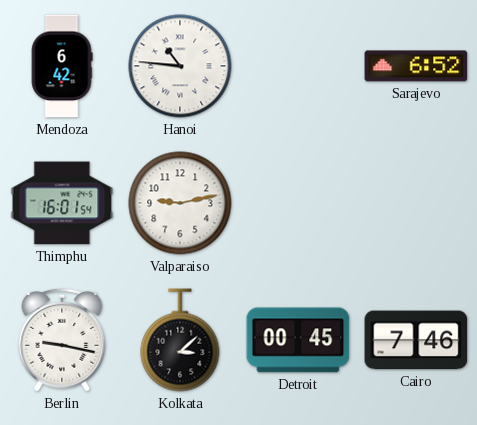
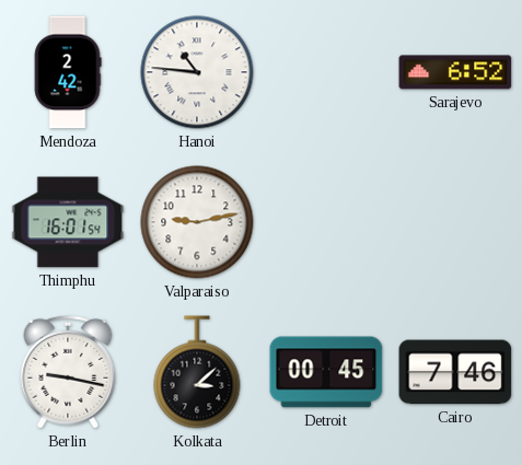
Mendoza: 6:42 -> 2:42
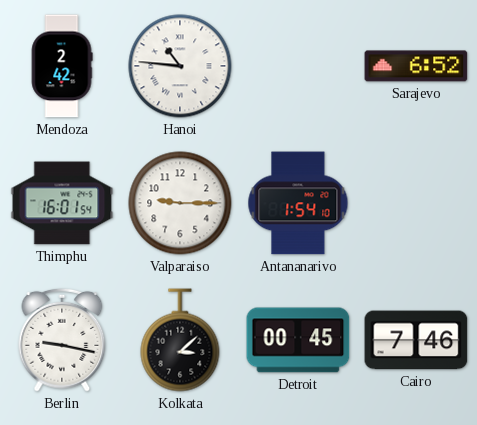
Valparaiso: 9:13 -> 9:15
Antananarivo: none -> 1:54
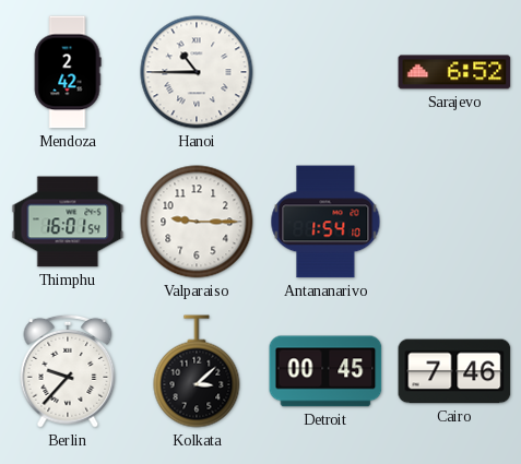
Hanoi: 10:46 -> 10:45
Berlin: 9:17 -> 9:37
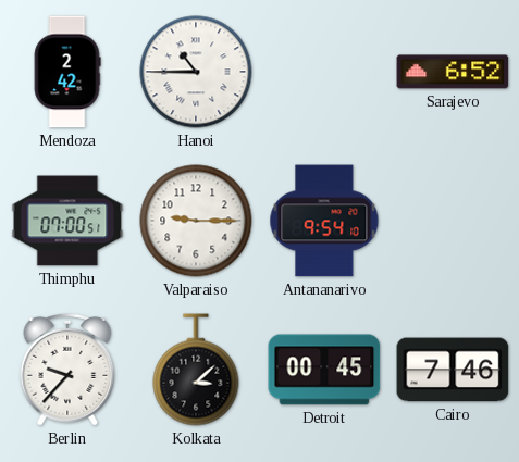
Thimphu: 16:01 -> 07:00
Antananarivo: 1:54 -> 9:54
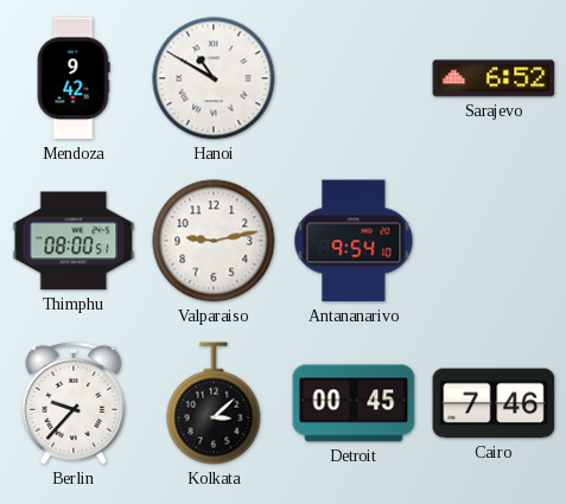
Mendoza: 2:42 -> 9:42
Hanoi: 10:45 -> 10:50
Thimphu: 07:00 -> 08:00
Valparaiso: 9:15 -> 9:13
